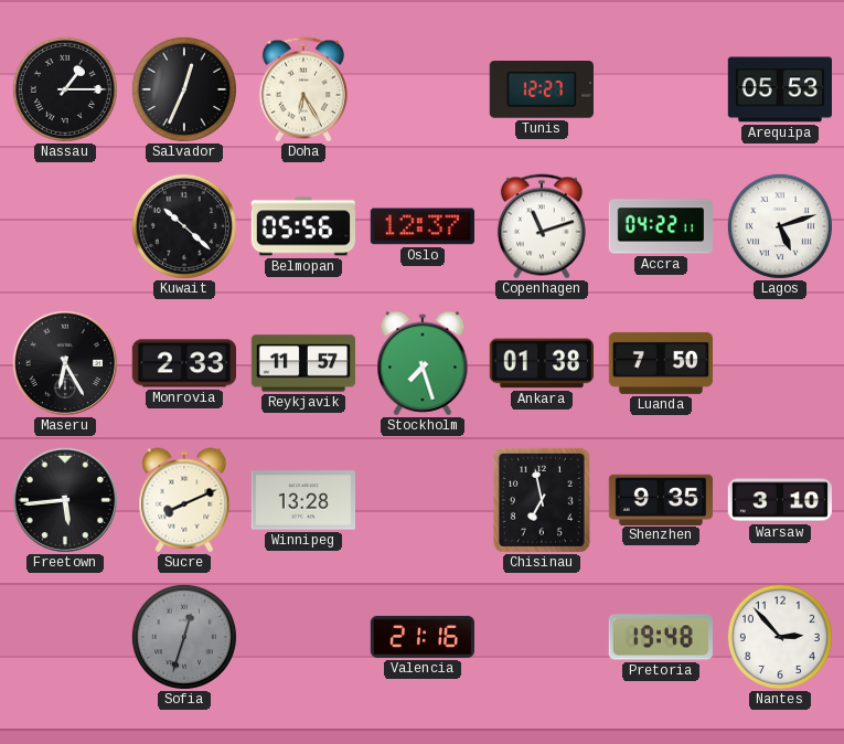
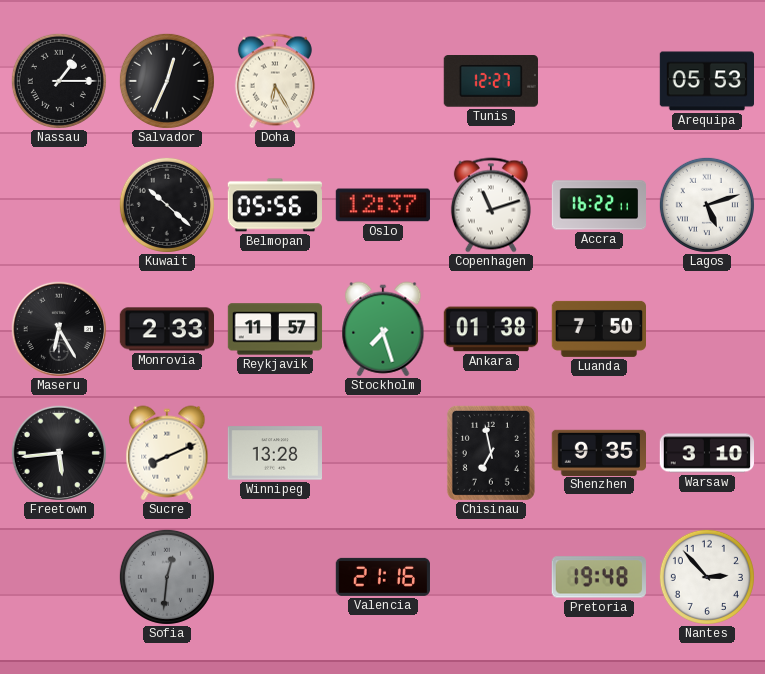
Accra: 04:22 -> 16:22
Sofia: 12:33 -> 12:31
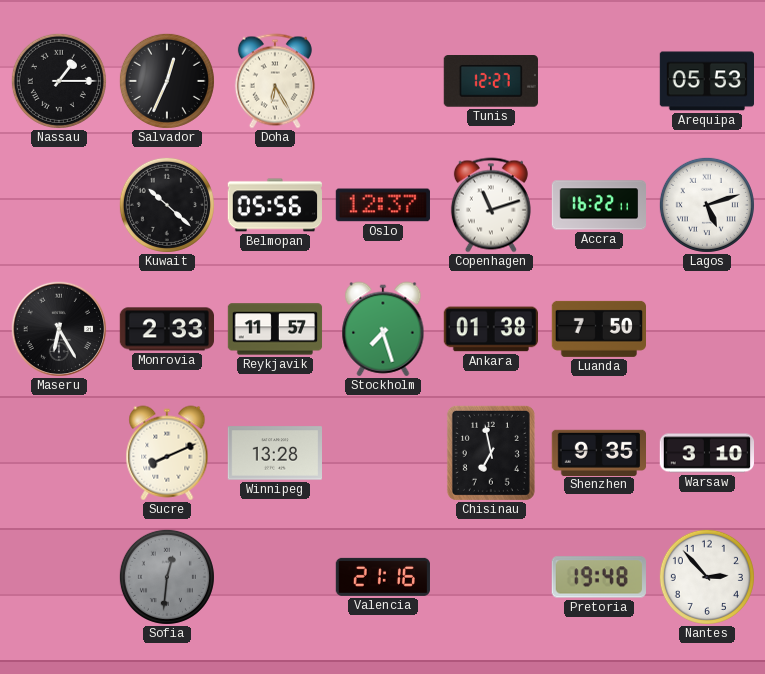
Freetown: 5:44 -> none
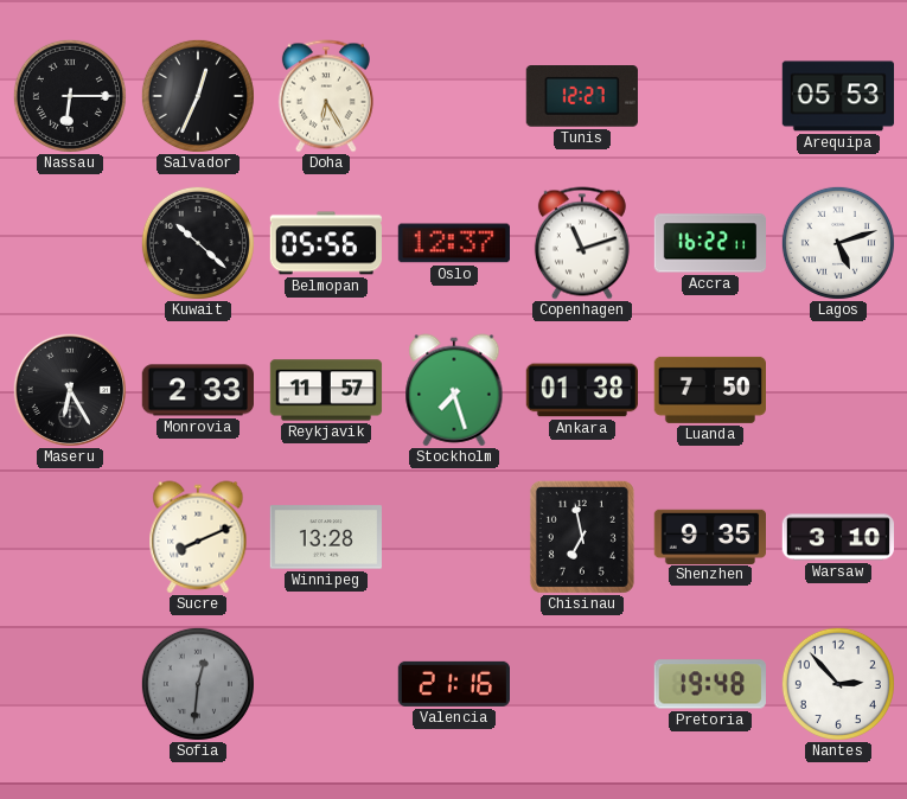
Nassau: 1:15 -> 6:15
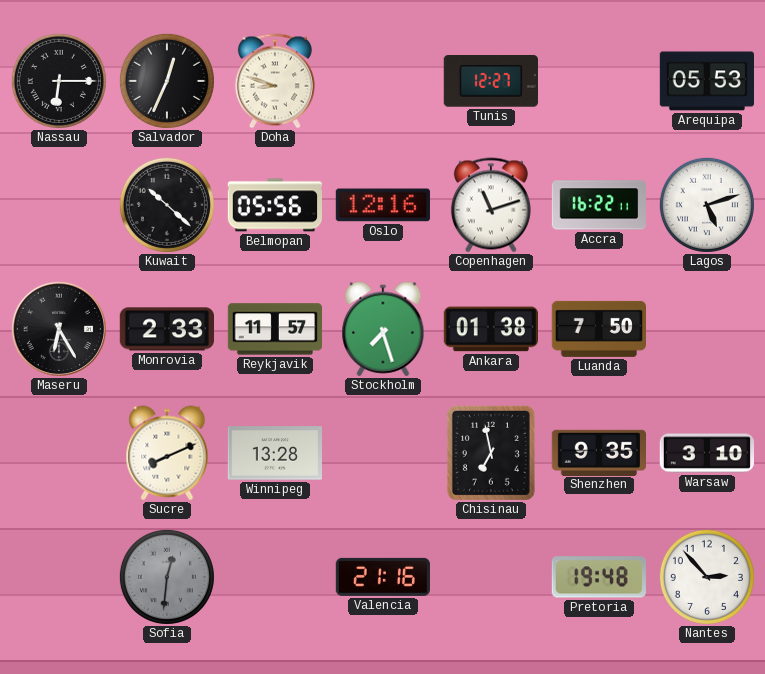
Doha: 6:25 -> 8:48
Oslo: 12:37 -> 12:16
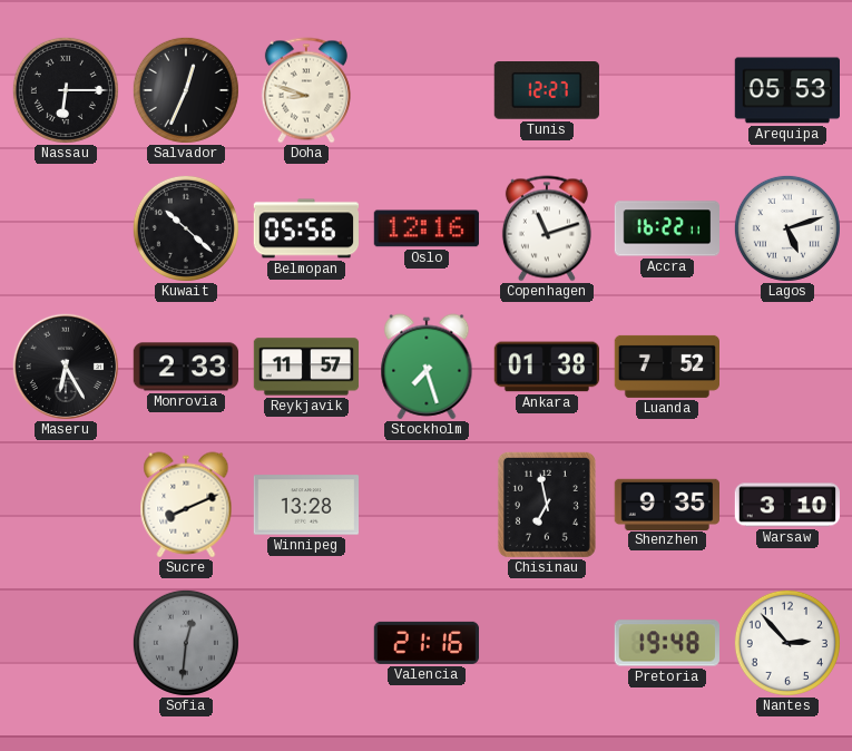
Luanda: 7:50 -> 7:52
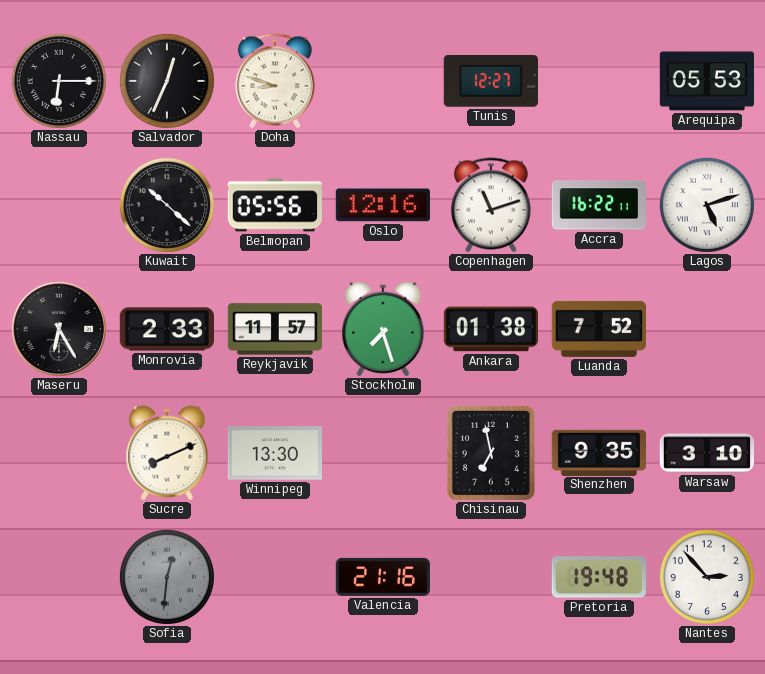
Winnipeg: 13:28 -> 13:30
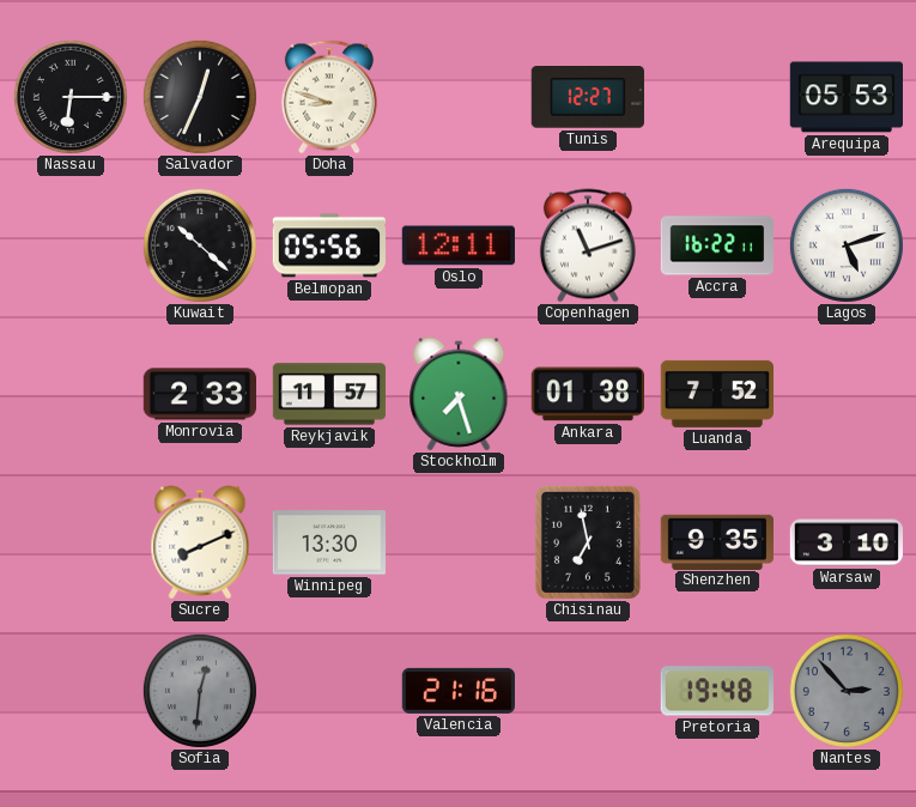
Oslo: 12:16 -> 12:11
Maseru: 6:25 -> none
Nantes dial: white -> grey
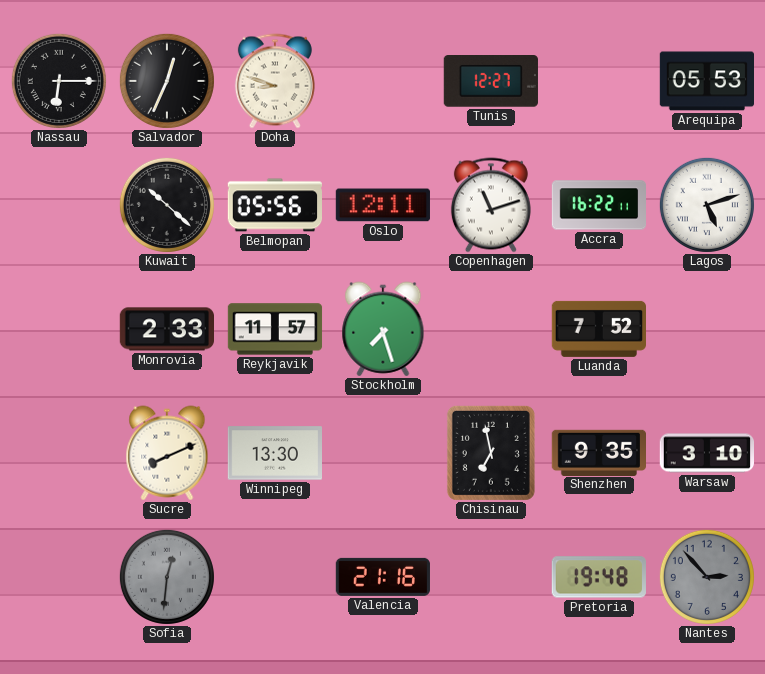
Ankara: 01:38 -> none
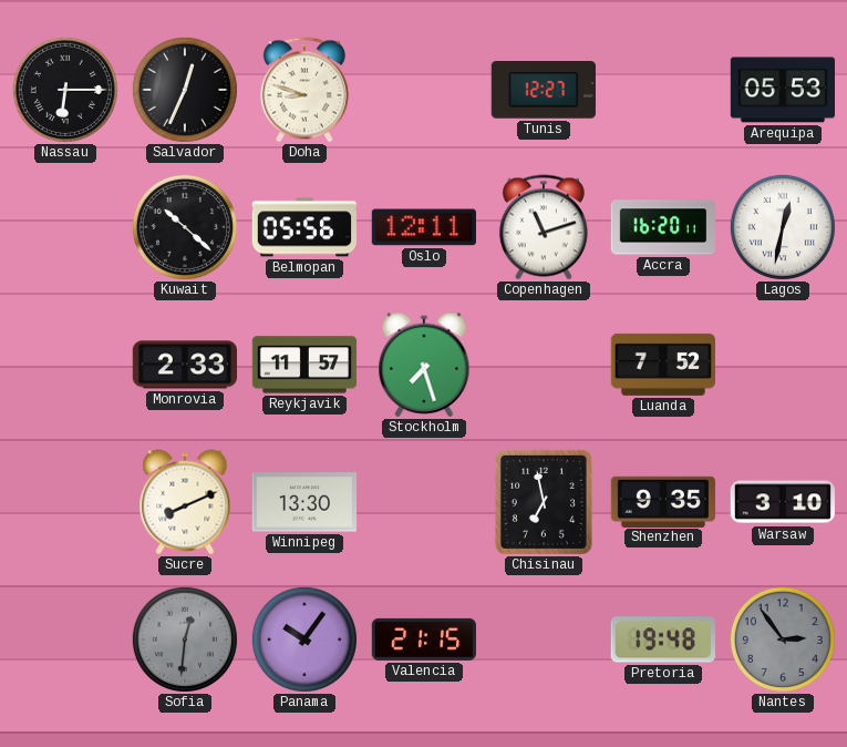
Accra: 16:22 -> 16:20
Lagos: 5:12 -> 12:32
Panama: none -> 10:06
Valencia: 21:16 -> 21:15
Nantes: 2:53 -> 2:54
